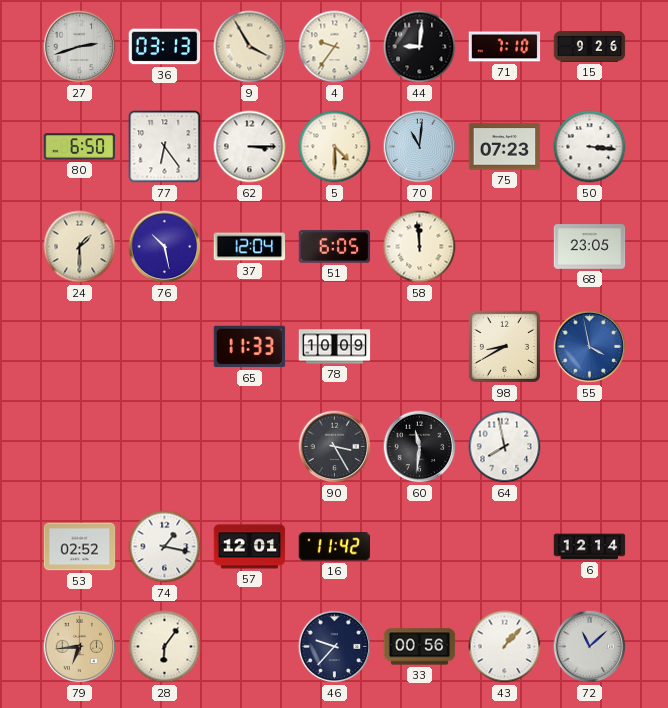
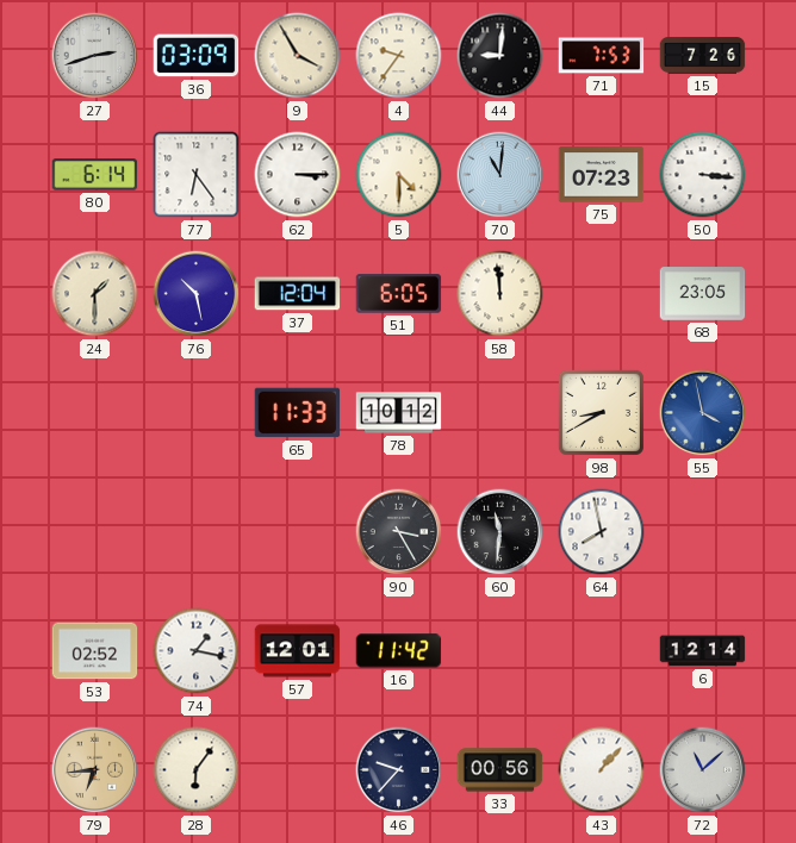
36: 03:13 -> 03:09
71: 7:10 -> 7:53
15: 9:26 -> 7:26
80: 6:50 -> 6:14
78: 10:09 -> 10:12
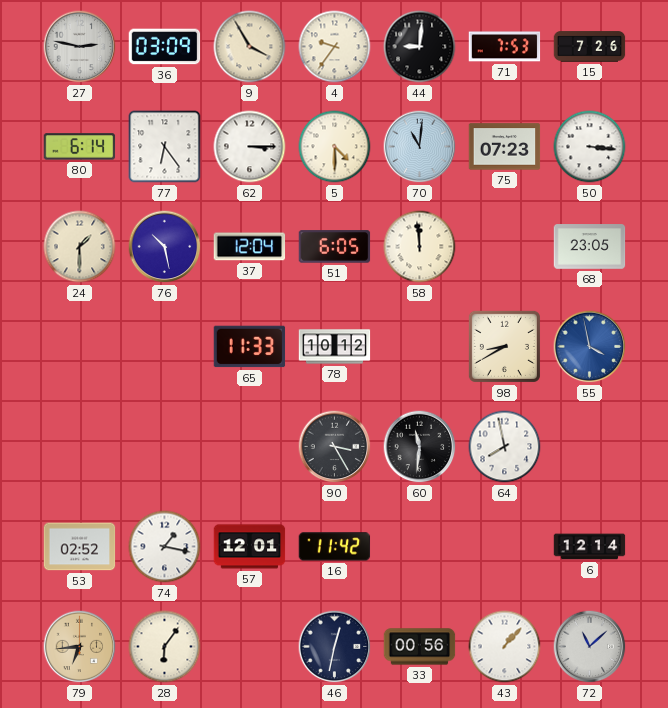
27: 2:42 -> 2:47
46: 9:37 -> 12:32
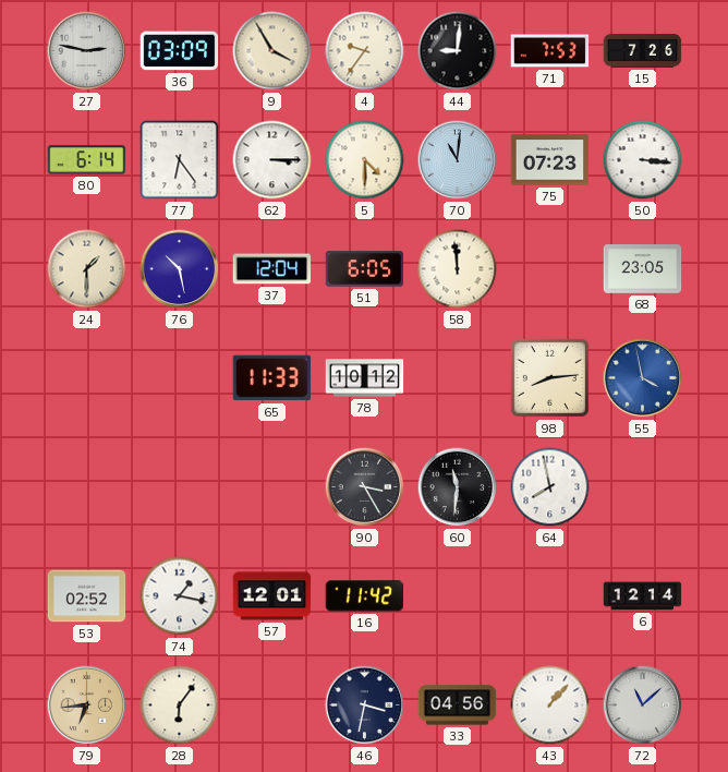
98: 8:40 -> 8:14
46: 12:32 -> 3:32
33: 00:56 -> 04:56
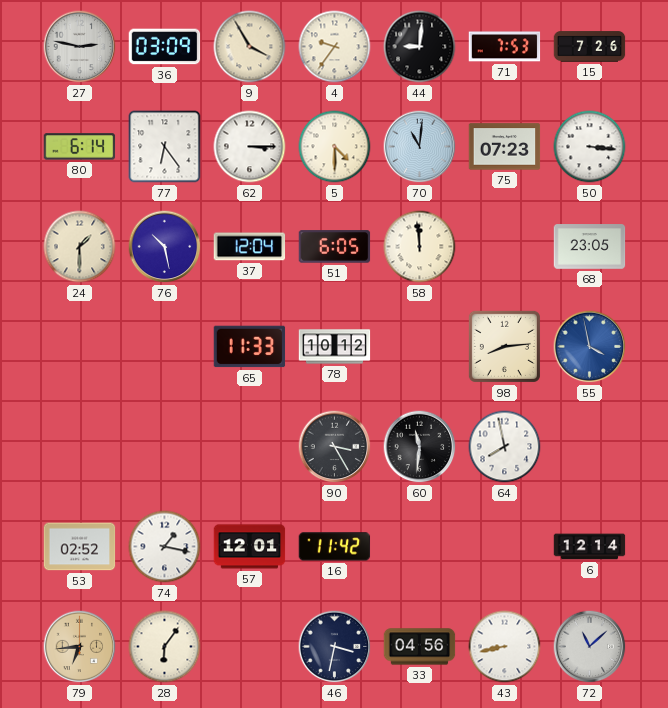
43: 1:07 -> 8:43
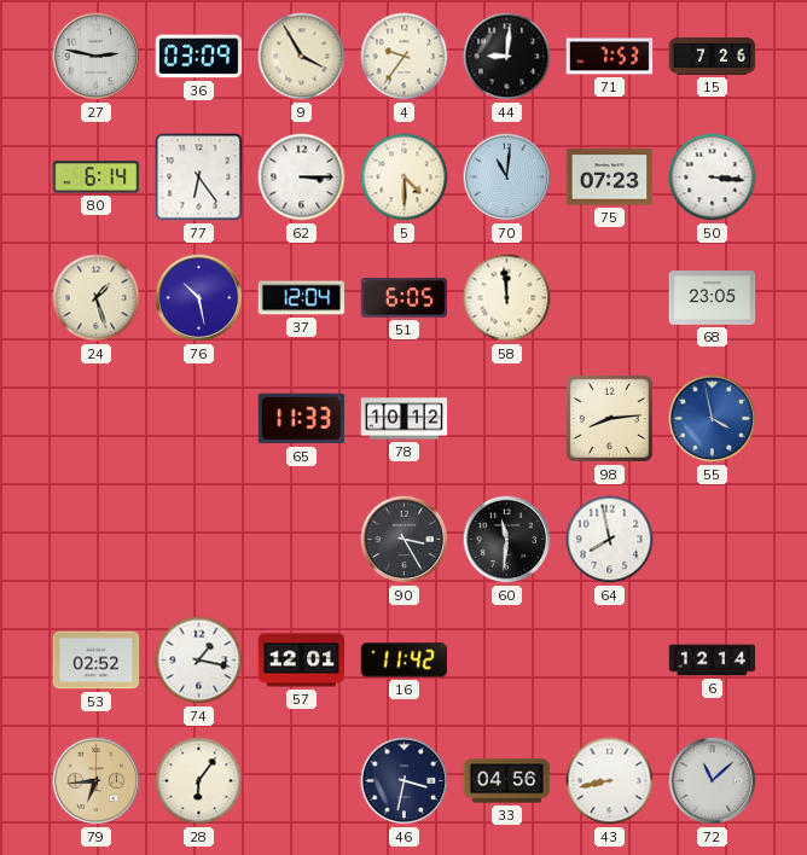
24: 1:30 -> 1:27
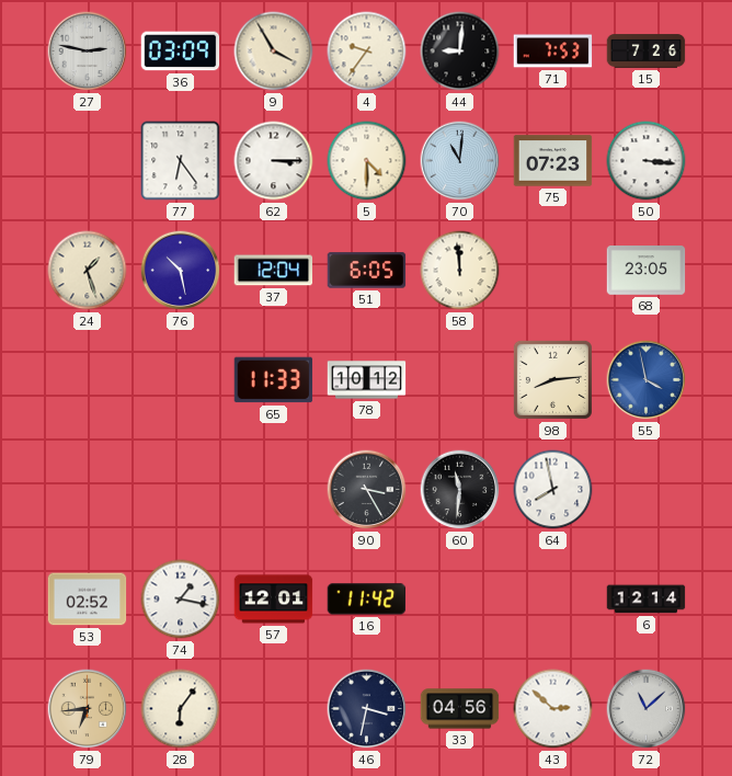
80: 6:14 -> none
43: 8:43 -> 2:52
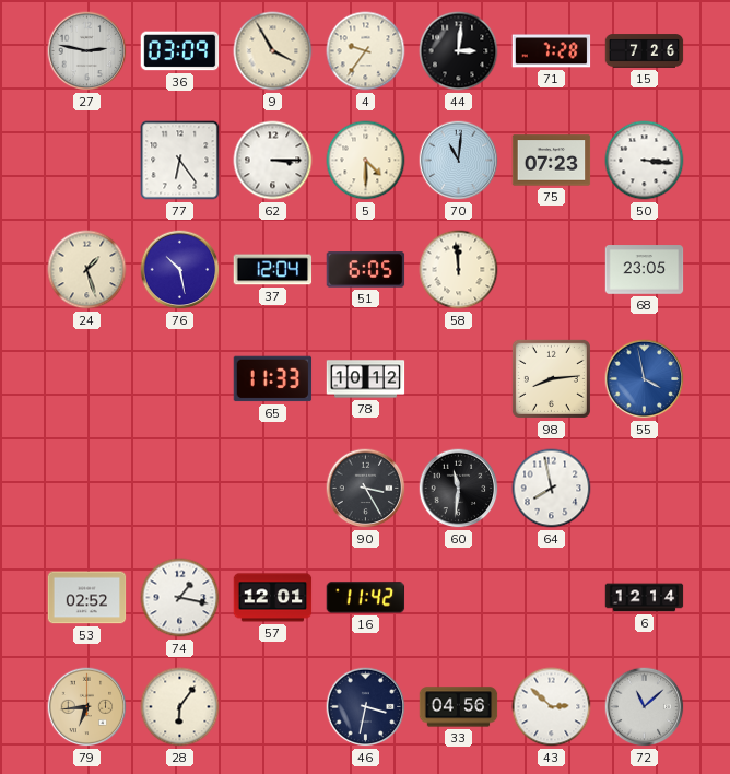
44: 9:01 -> 3:01
71: 7:53 -> 7:28
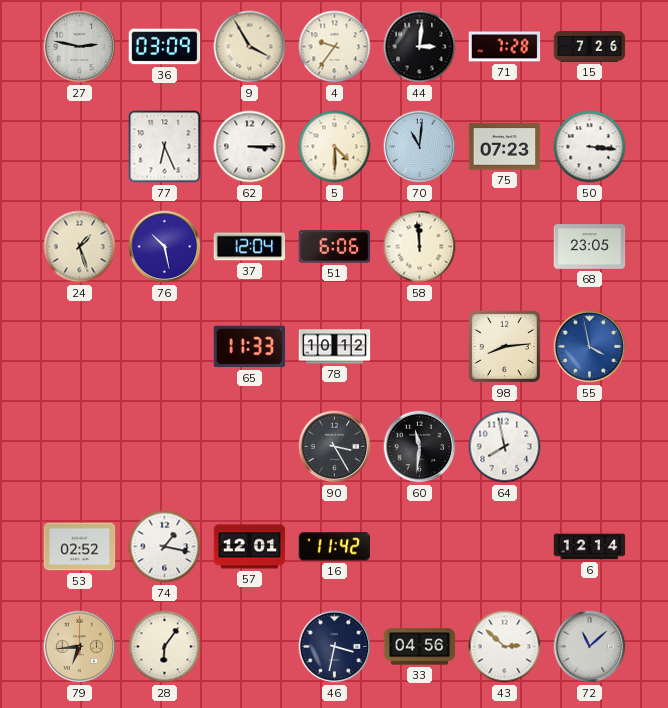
77: 6:24 -> 6:26
51: 6:05 -> 6:06
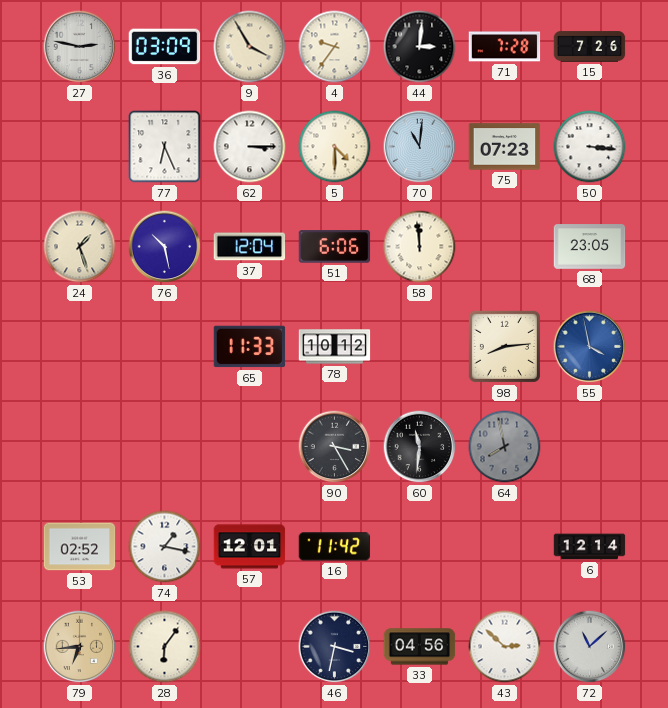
64 dial: white -> grey
